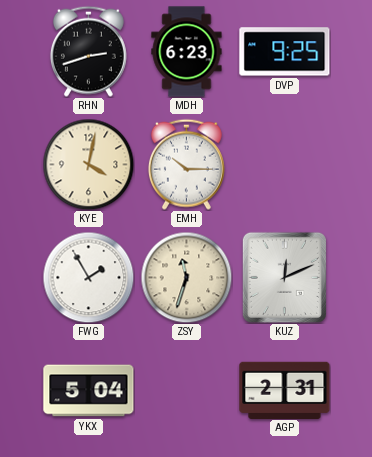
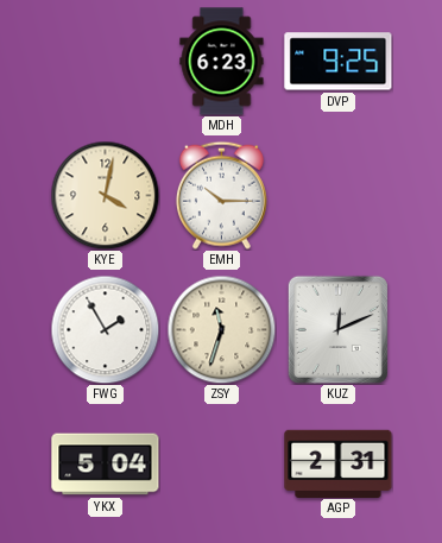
RHN: 2:42 -> none
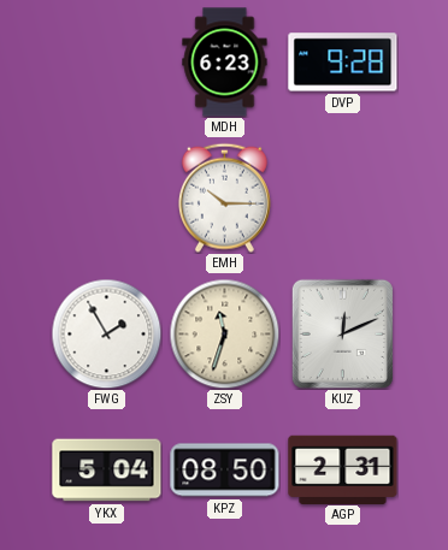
DVP: 9:25 -> 9:28
KYE: 4:02 -> none
KPZ: none -> 08:50
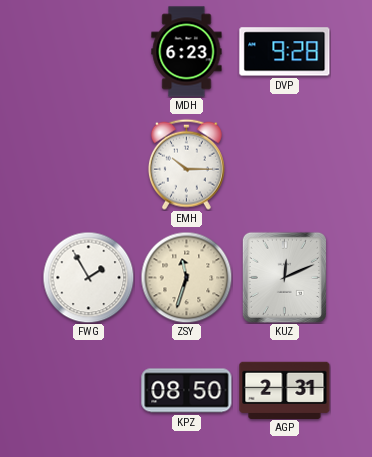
YKX: 5:04 -> none
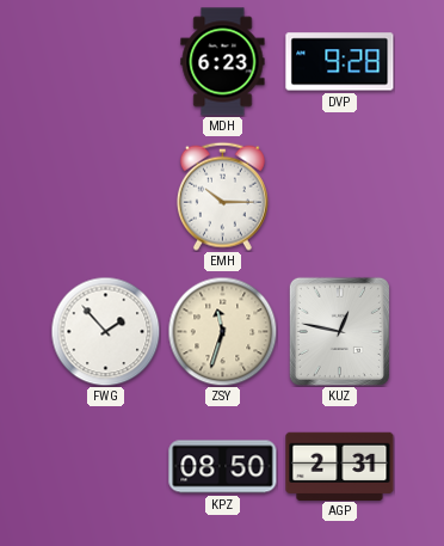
FWG: 1:55 -> 1:53
KUZ: 12:11 -> 12:47
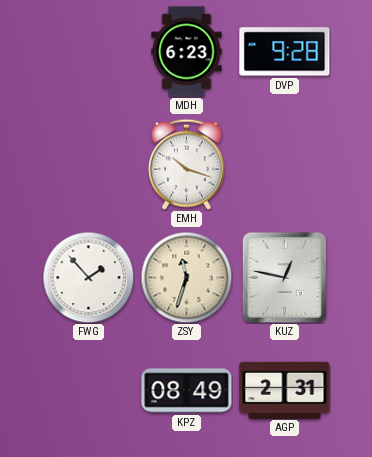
EMH: 10:15 -> 10:18
KPZ: 08:50 -> 08:49
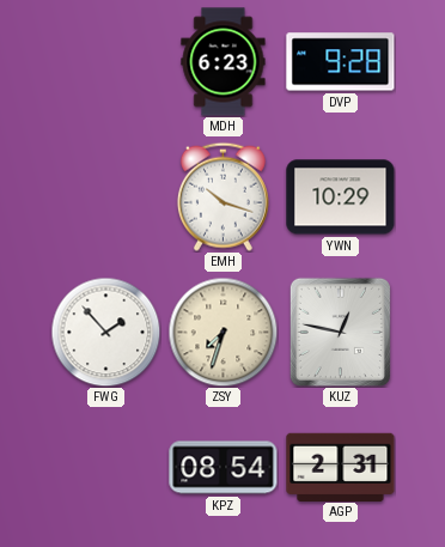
YWN: none -> 10:29
ZSY: 11:33 -> 7:33
KPZ: 08:49 -> 08:54
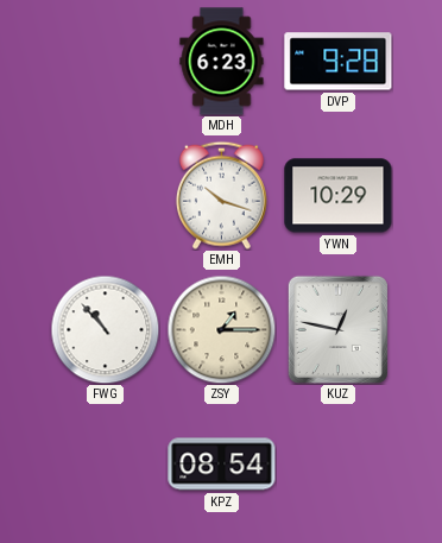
FWG: 1:53 -> 10:53
ZSY: 7:33 -> 1:15
AGP: 2:31 -> none
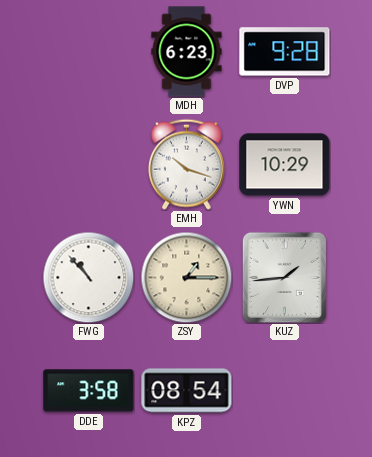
KUZ: 12:47 -> 1:44
DDE: none -> 3:58
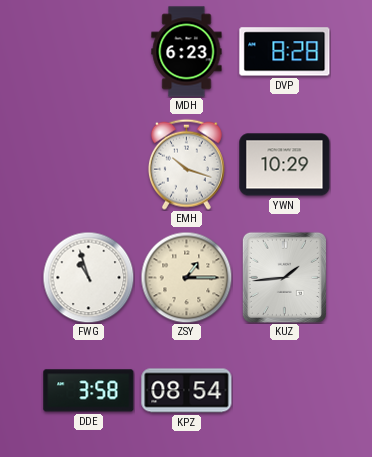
DVP: 9:28 -> 8:28
FWG: 10:53 -> 10:57
